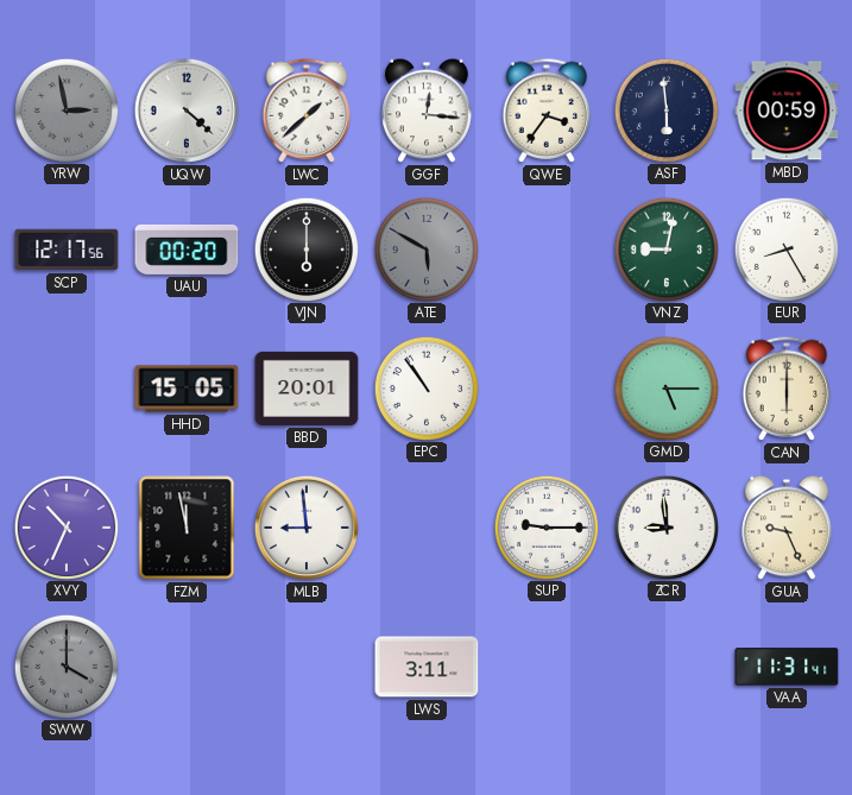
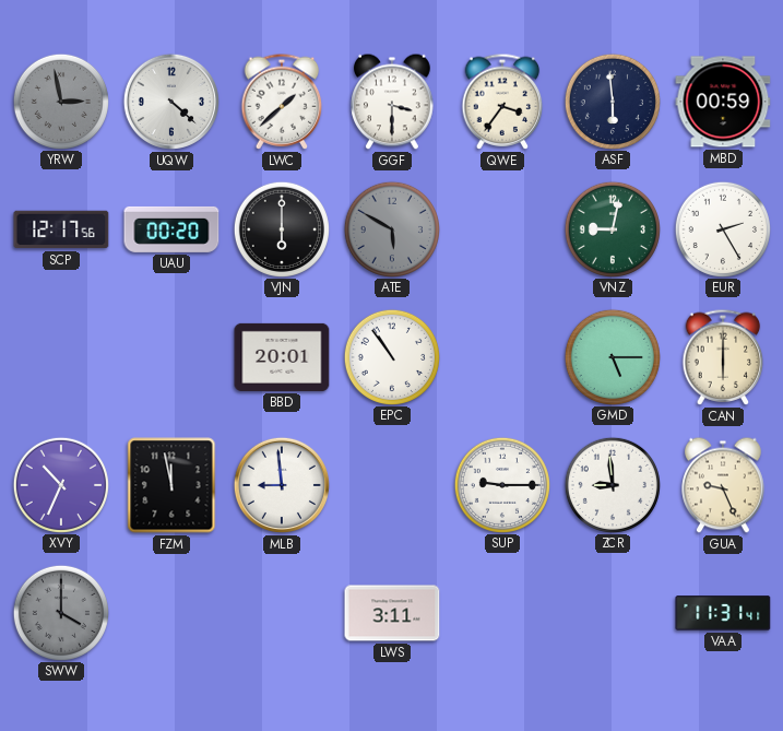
GGF: 12:16 -> 3:30
EUR: 8:25 -> 2:25
HHD: 15:05 -> none
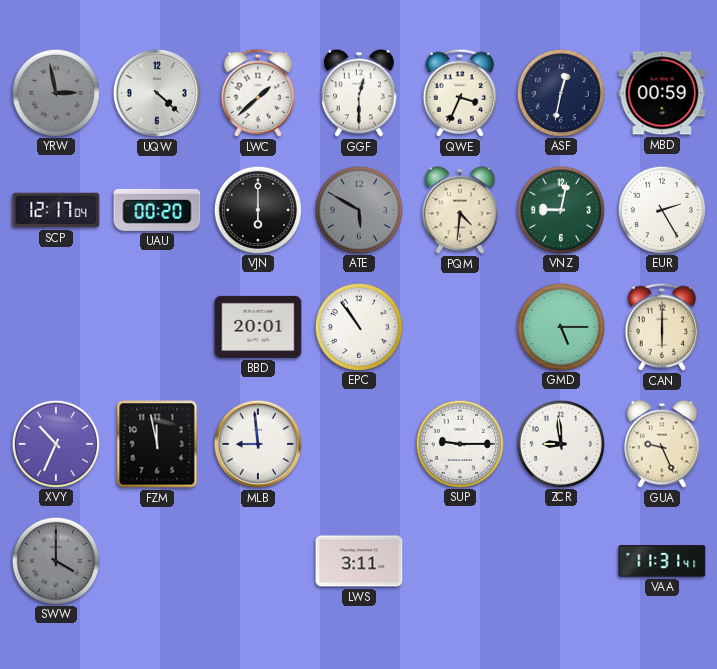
GGF: 3:30 -> 12:30
QWE: 3:36 -> 3:34
ASF: 5:59 -> 12:32
SCP: 12:17:56 -> 12:17:04
PQM: none -> 4:31
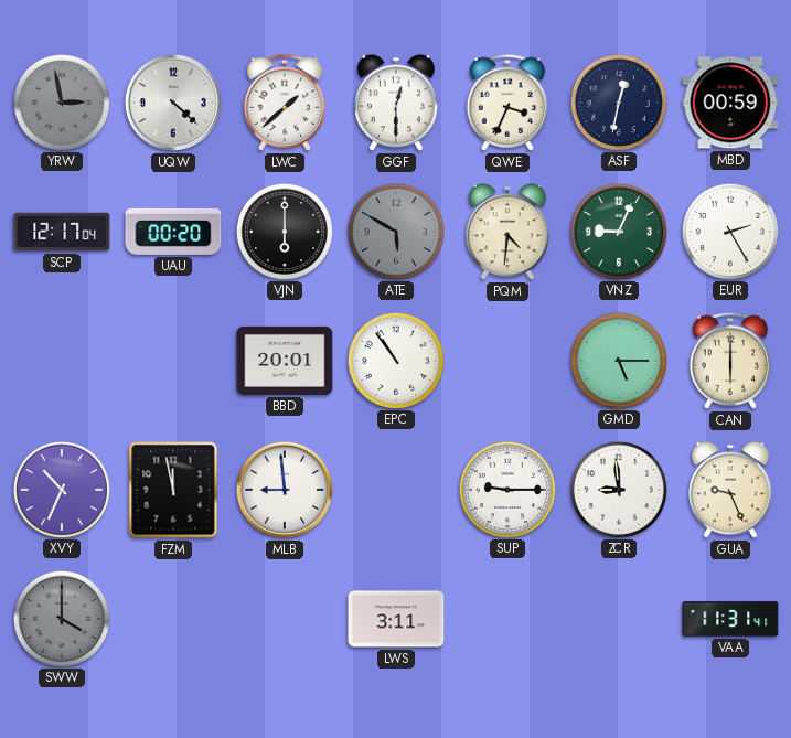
VNZ: 9:02 -> 9:04
